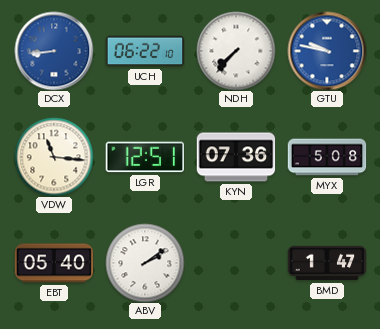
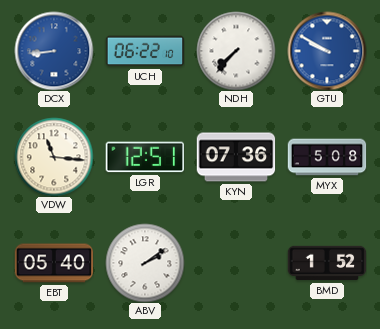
GTU: 9:47 -> 9:50
BMD: 1:47 -> 1:52
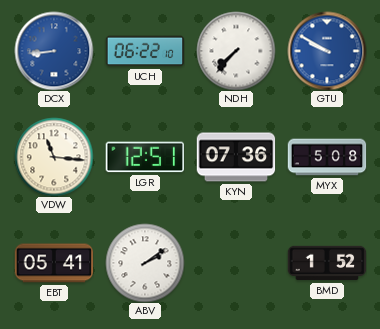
EBT: 05:40 -> 05:41
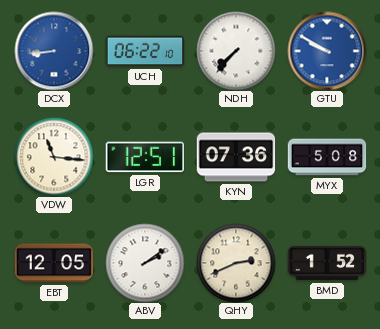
EBT: 05:41 -> 12:05
QHY: none -> 2:41
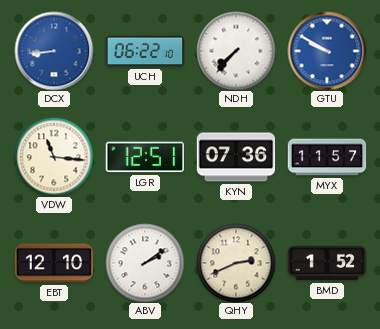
MYX: 5:08 -> 11:57
EBT: 12:05 -> 12:10
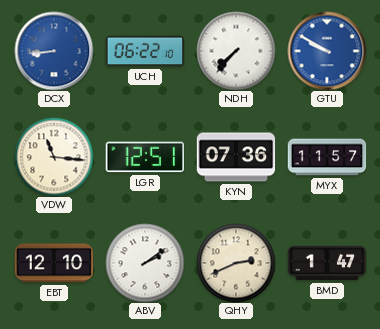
BMD: 1:52 -> 1:47
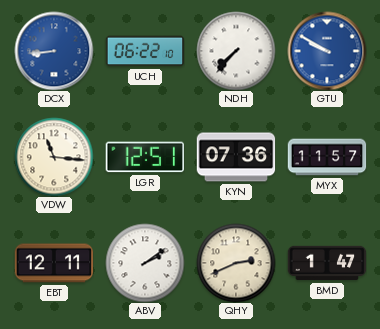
EBT: 12:10 -> 12:11
